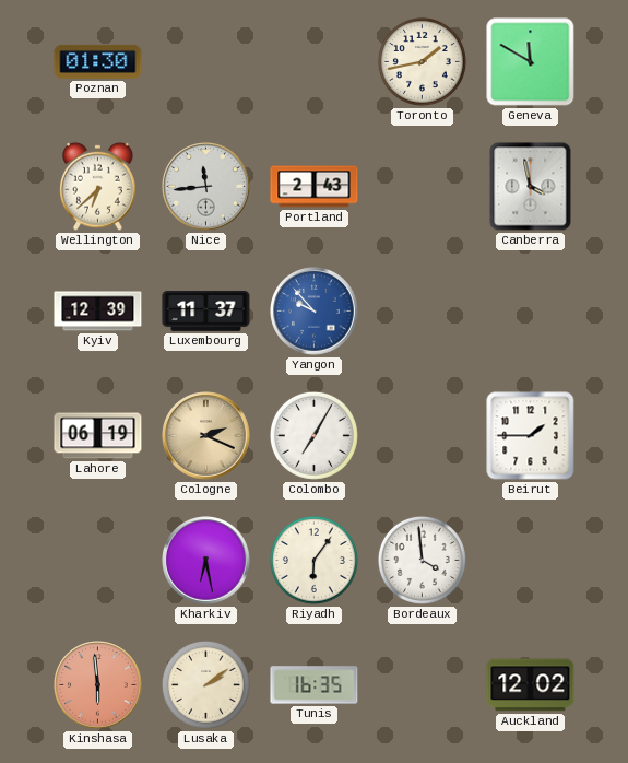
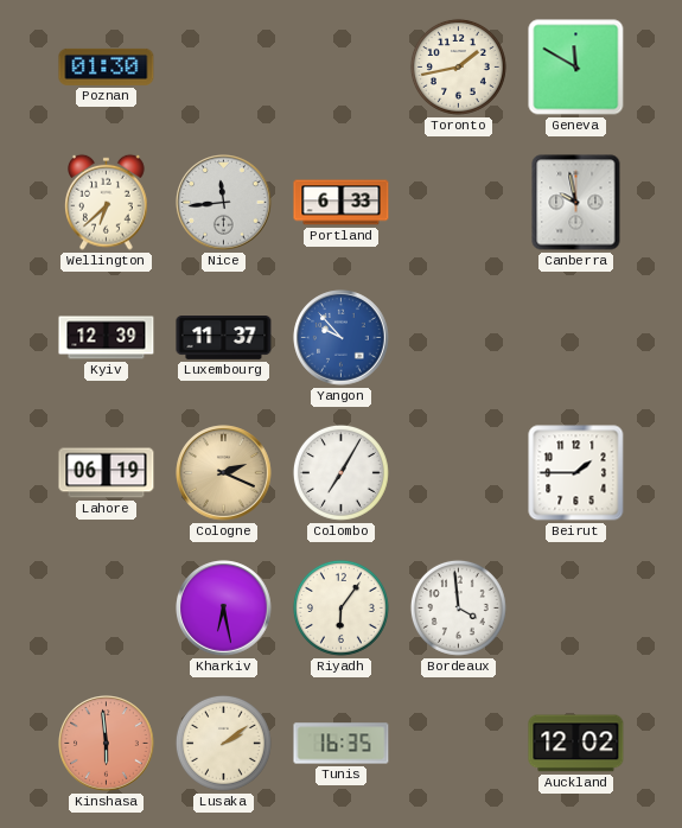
Portland: 2:43 -> 6:33
Canberra: 3:58 -> 9:58
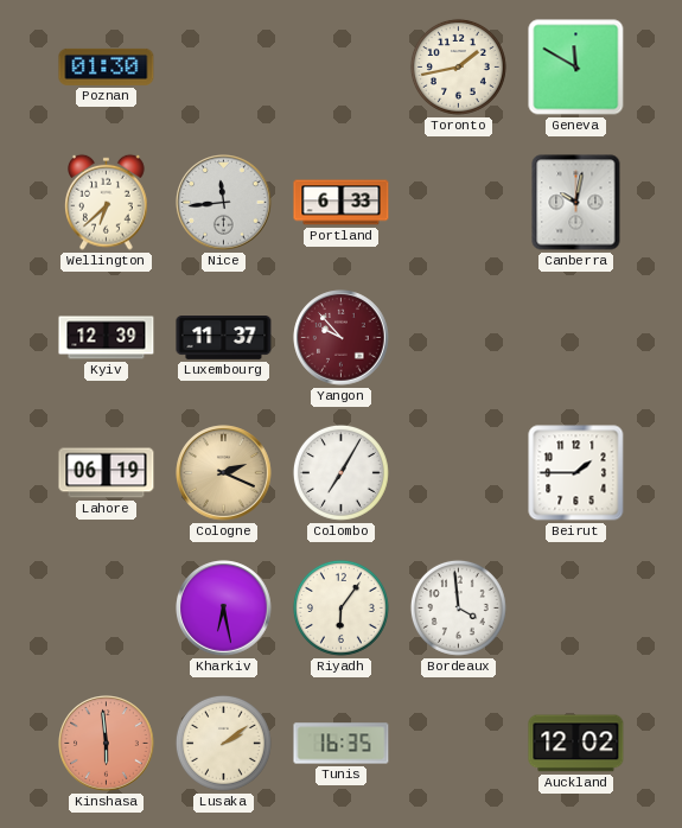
Canberra: 9:58 -> 10:02
Yangon dial: blue -> burgundy
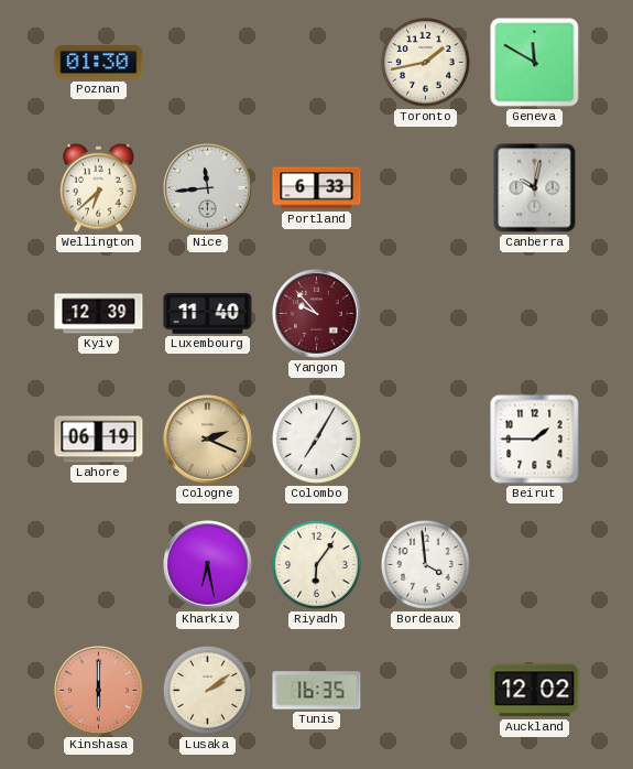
Luxembourg: 11:37 -> 11:40
Kinshasa: 5:59 -> 6:00
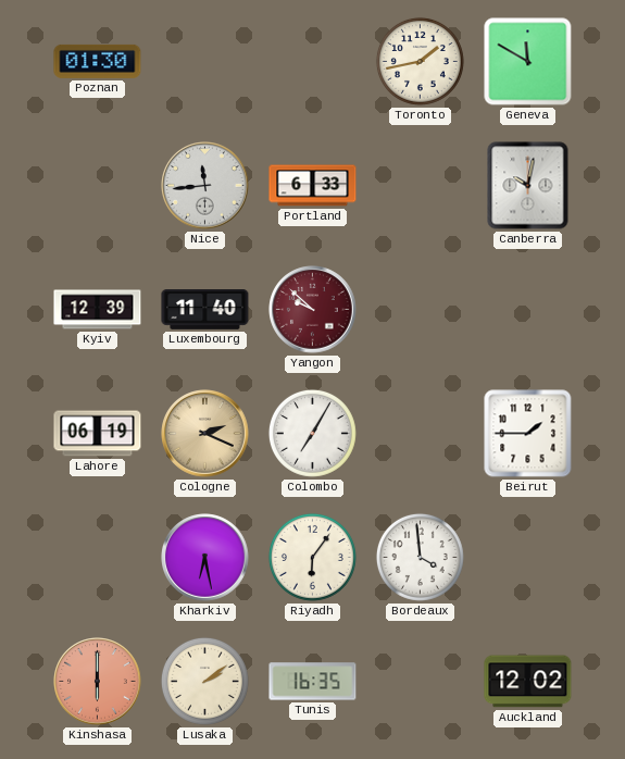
Wellington: 6:38 -> none
Yangon: 9:53 -> 9:52
